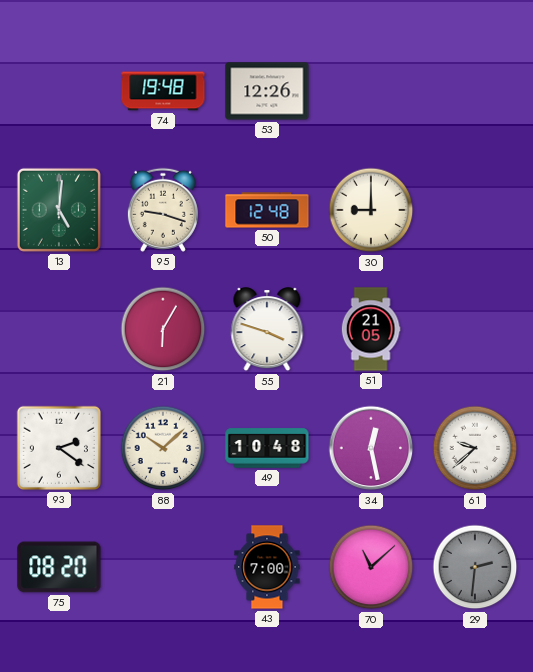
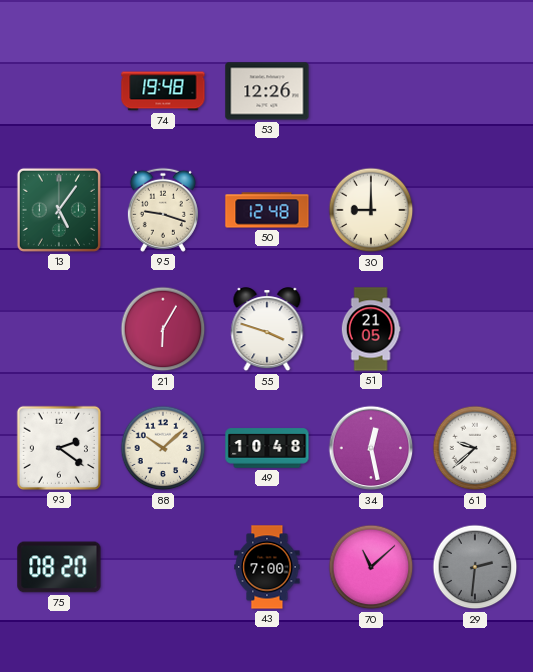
13: 5:01 -> 5:06
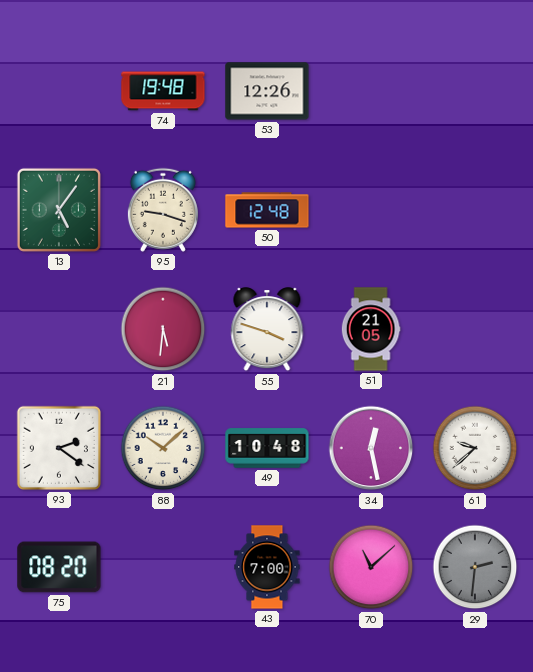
30: 9:00 -> none
21: 6:05 -> 5:31
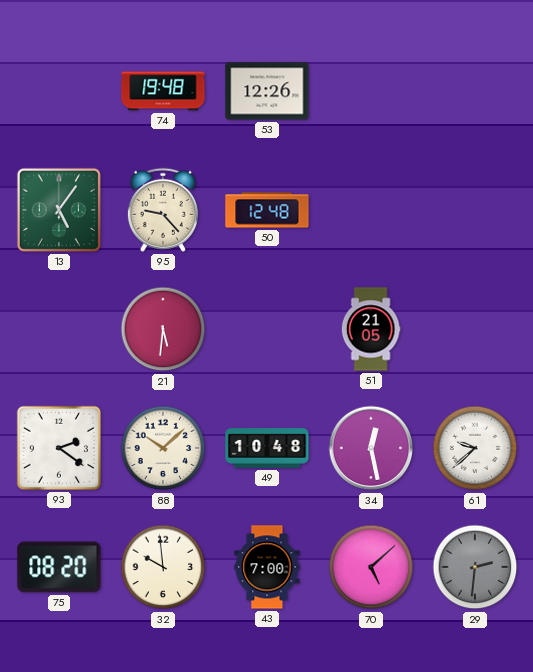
95: 9:18 -> 9:23
55: 3:48 -> none
32: none -> 9:59
70: 11:08 -> 5:08
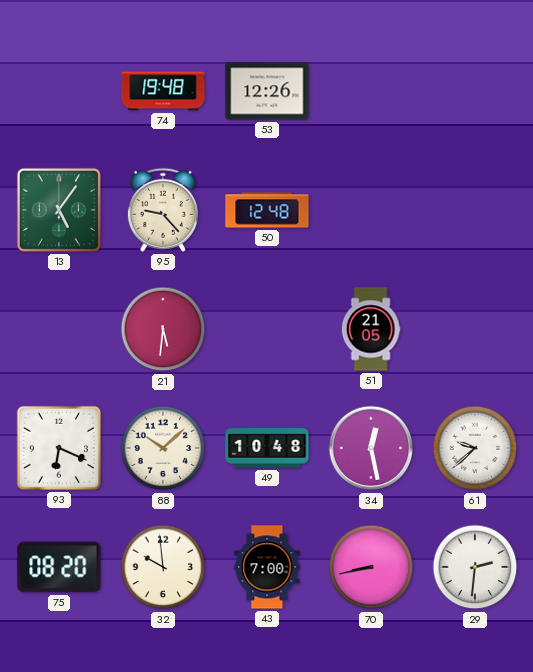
93: 2:21 -> 6:19
70: 5:08 -> 8:43
29 dial: grey -> white
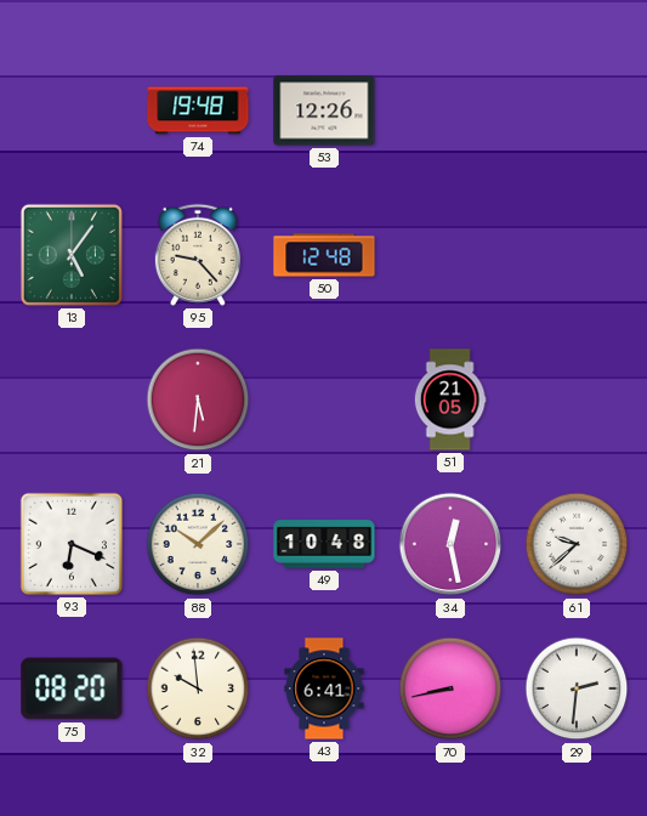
43: 7:00 -> 6:41
